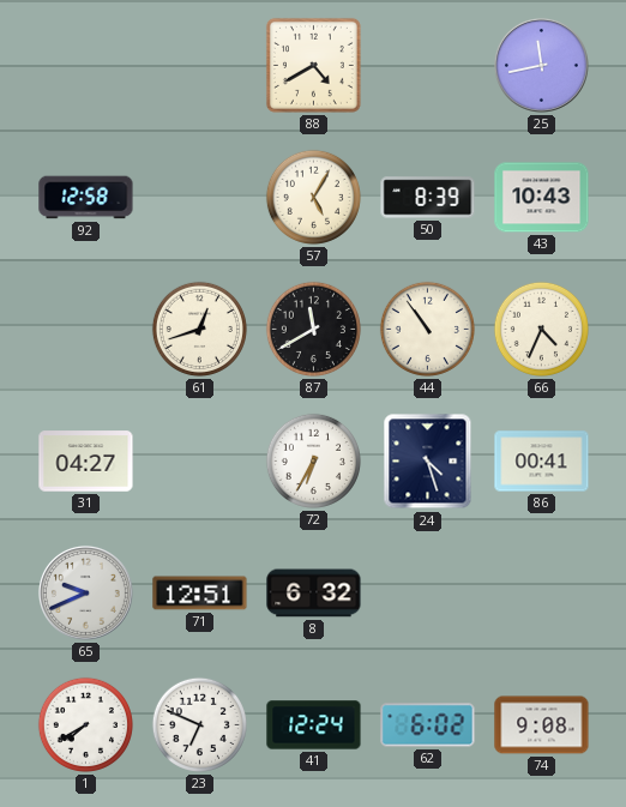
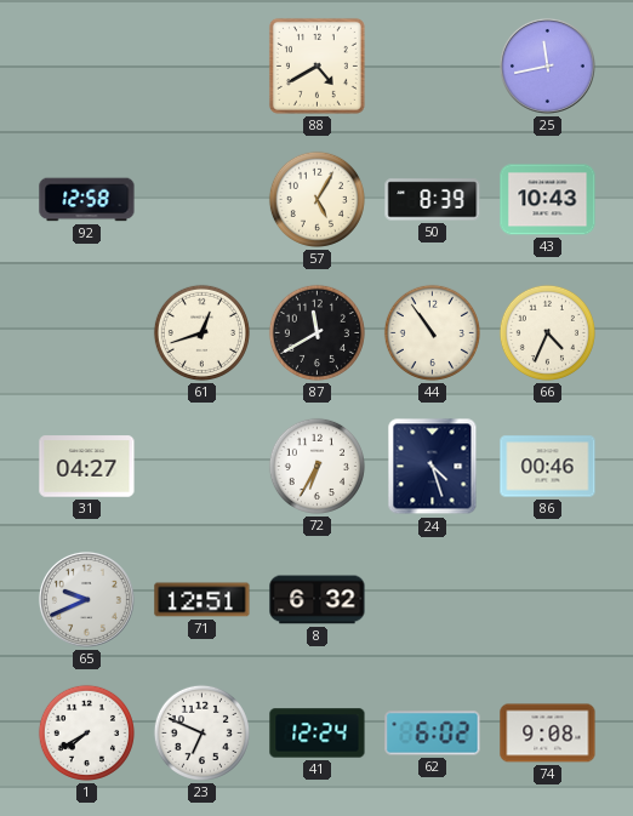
86: 00:41 -> 00:46
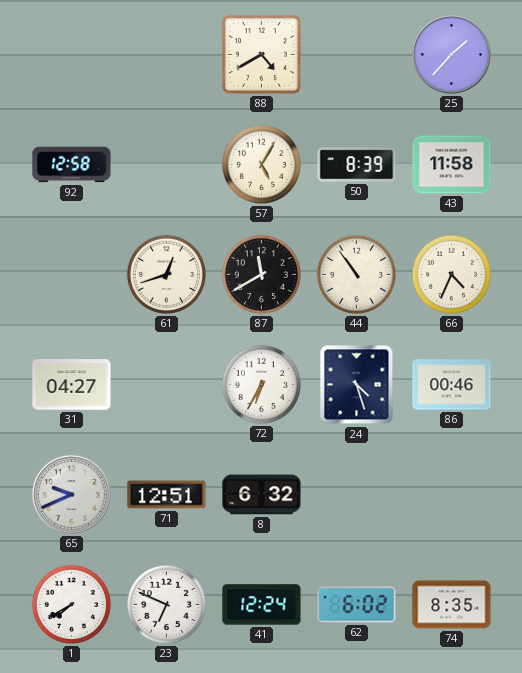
25: 11:43 -> 1:37
43: 10:43 -> 11:58
74: 9:08 -> 8:35
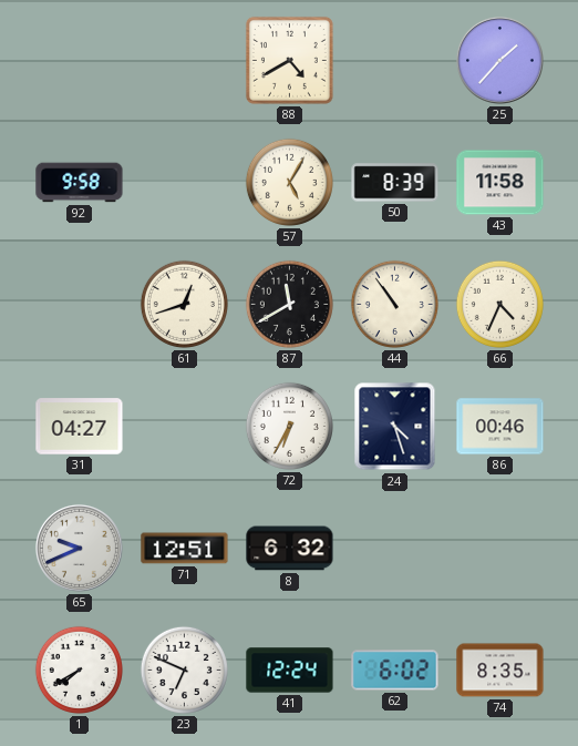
92: 12:58 -> 9:58
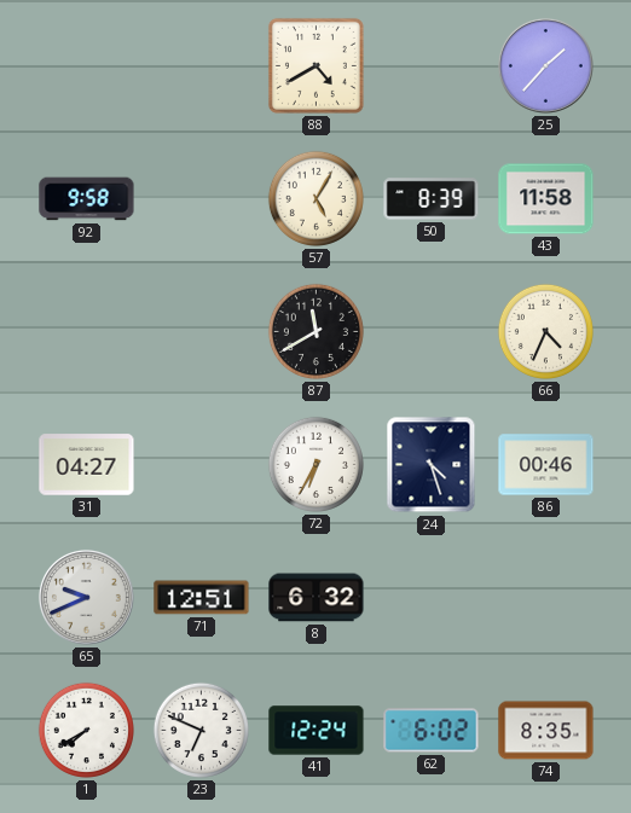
61: 12:42 -> none
44: 10:54 -> none
